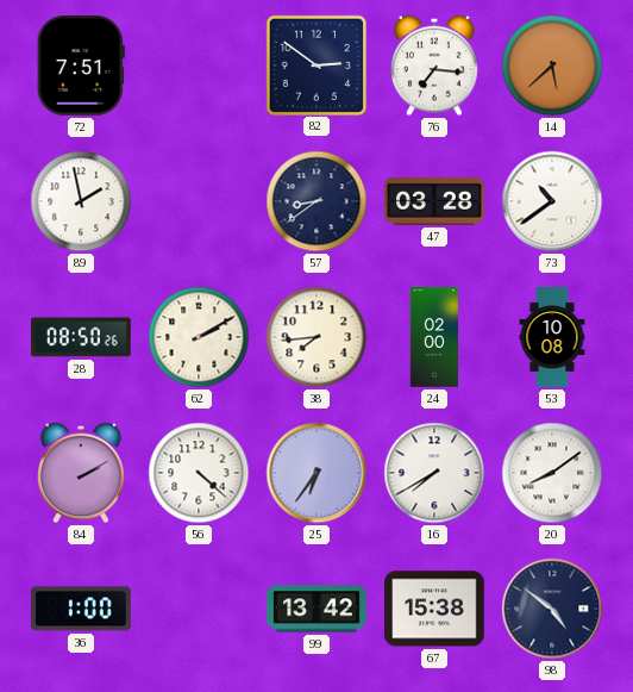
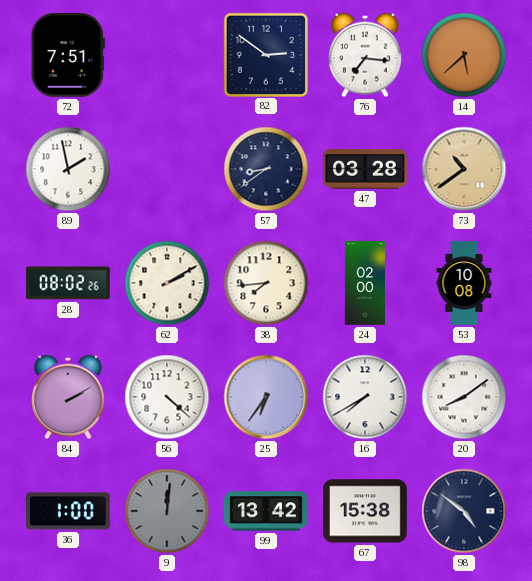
73 dial: white -> champagne
28: 08:50 -> 08:02
9: none -> 12:01
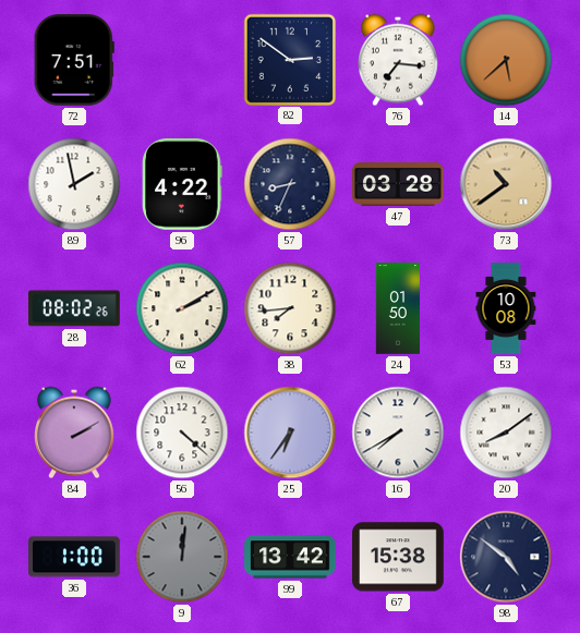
96: none -> 4:22
57: 8:39 -> 8:34
24: 02:00 -> 01:50
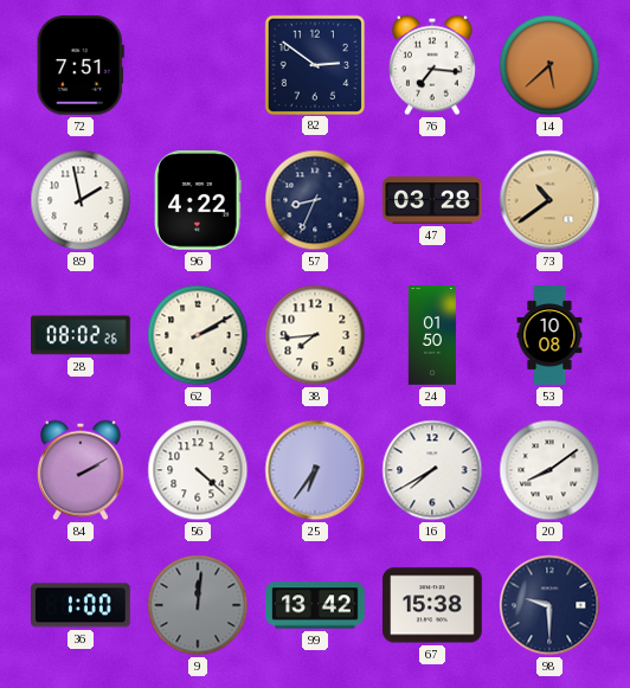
98: 4:51 -> 9:30
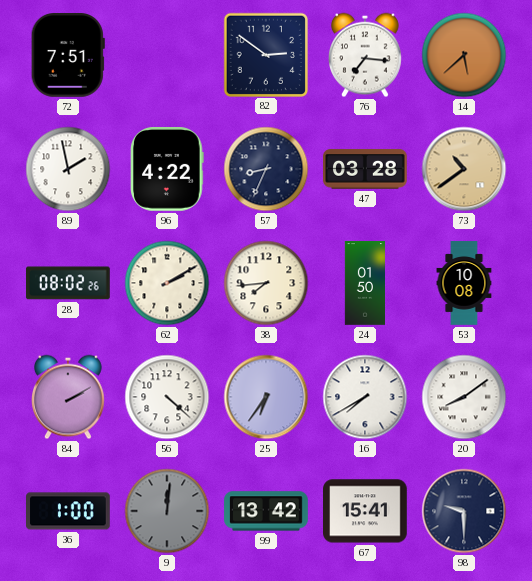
67: 15:38 -> 15:41
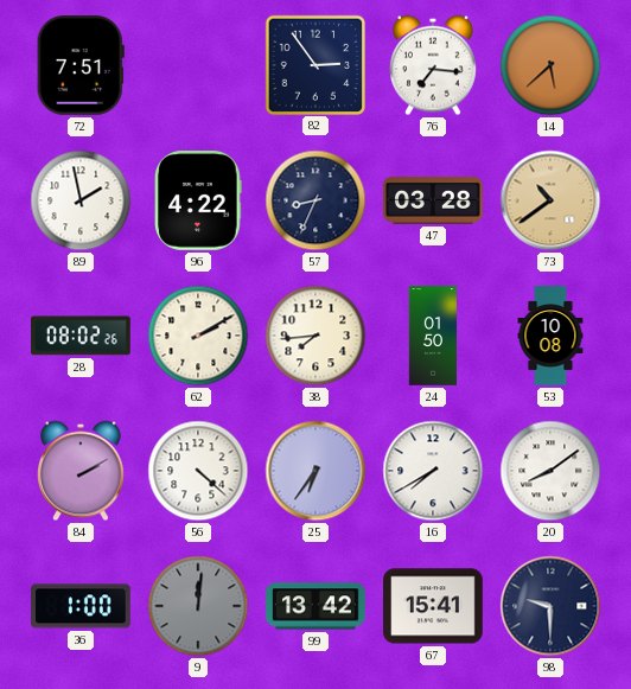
82: 2:51 -> 2:54
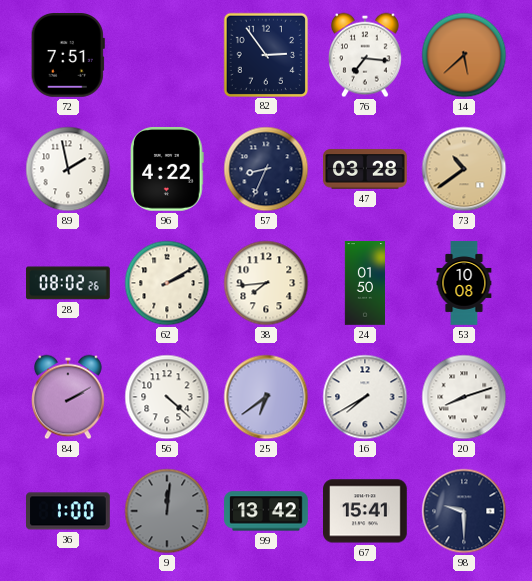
25: 6:36 -> 6:39
20: 8:09 -> 8:12
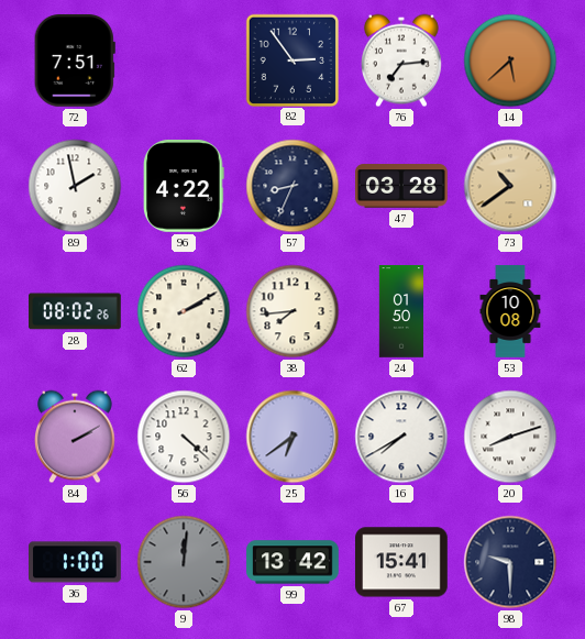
76: 7:16 -> 7:14
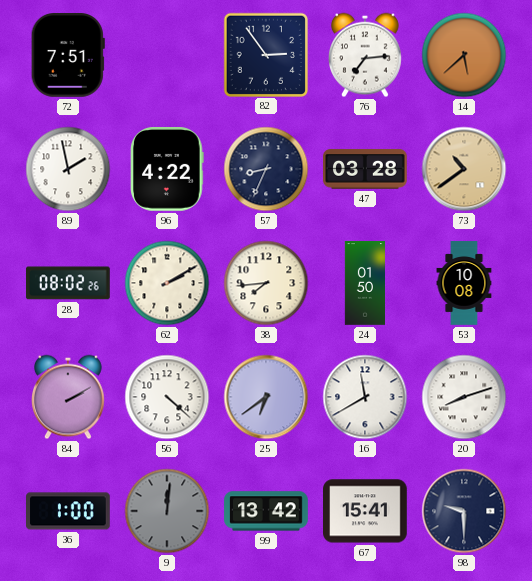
16: 7:40 -> 11:40
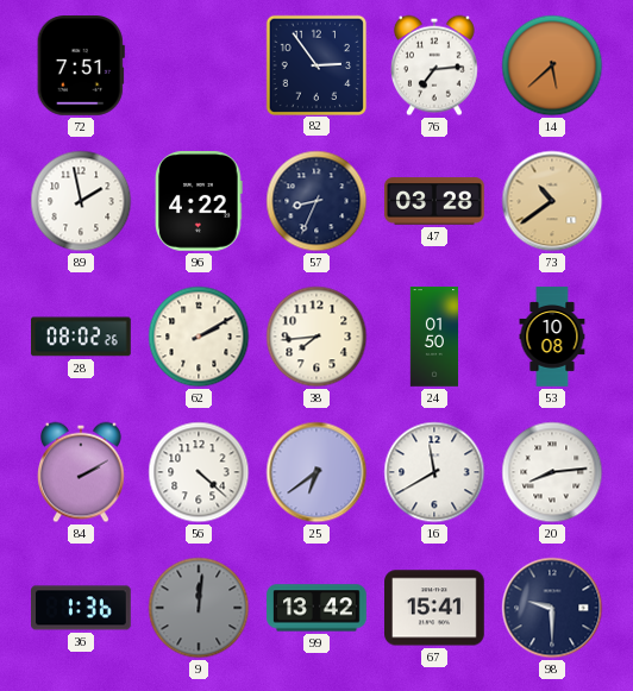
20: 8:12 -> 8:14
36: 1:00 -> 1:36
